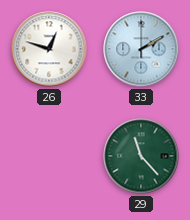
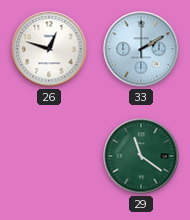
29: 11:23 -> 11:21
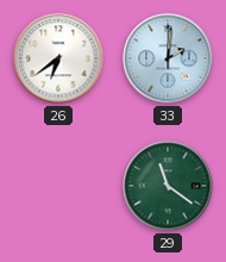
26: 12:48 -> 6:39
33: 2:10 -> 2:01
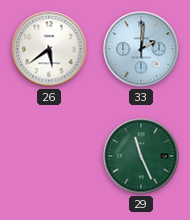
26: 6:39 -> 5:39
29: 11:21 -> 11:26
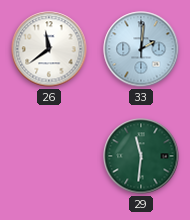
26: 5:39 -> 11:39
29: 11:26 -> 11:31
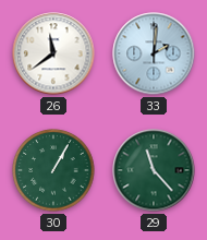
30: none -> 1:05
29: 11:31 -> 11:23
